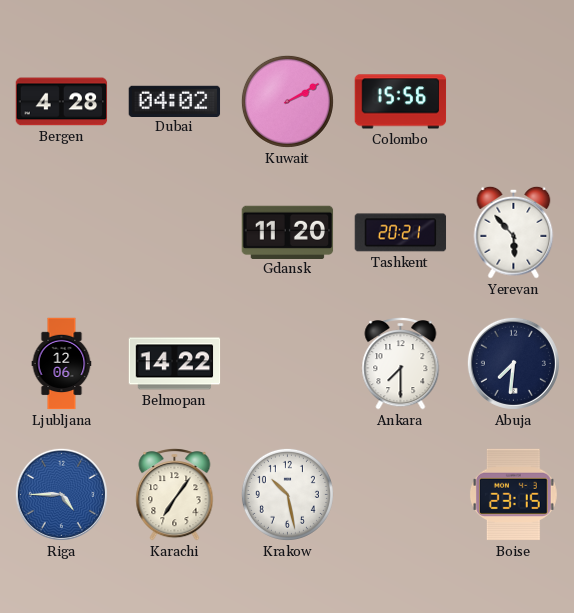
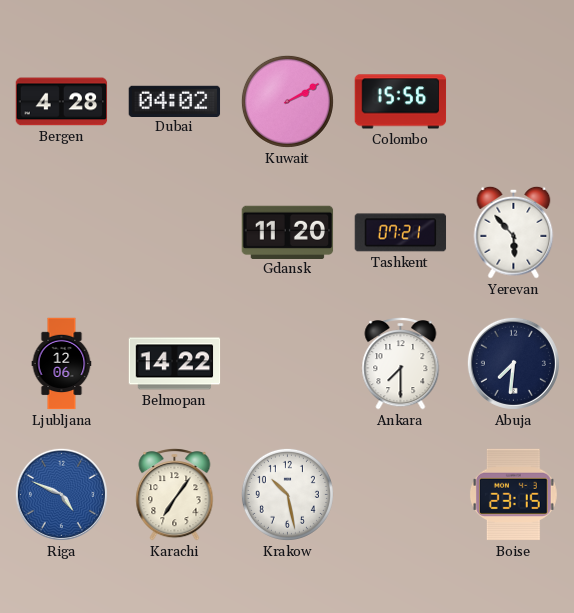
Tashkent: 20:21 -> 07:21
Riga: 4:45 -> 4:49
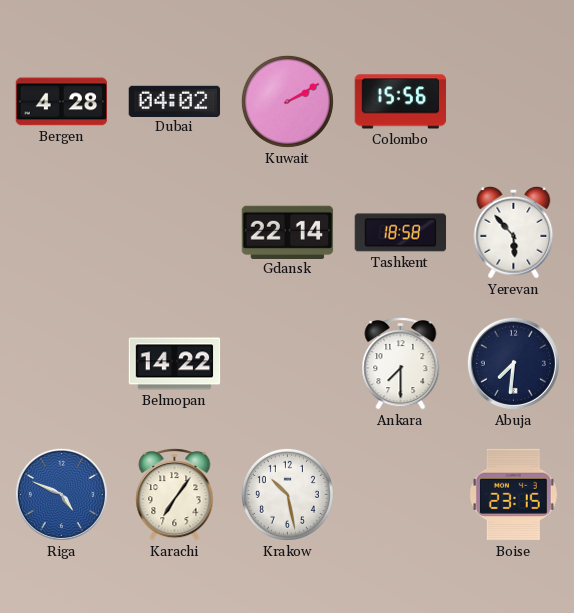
Gdansk: 11:20 -> 22:14
Tashkent: 07:21 -> 18:58
Ljubljana: 12:06 -> none
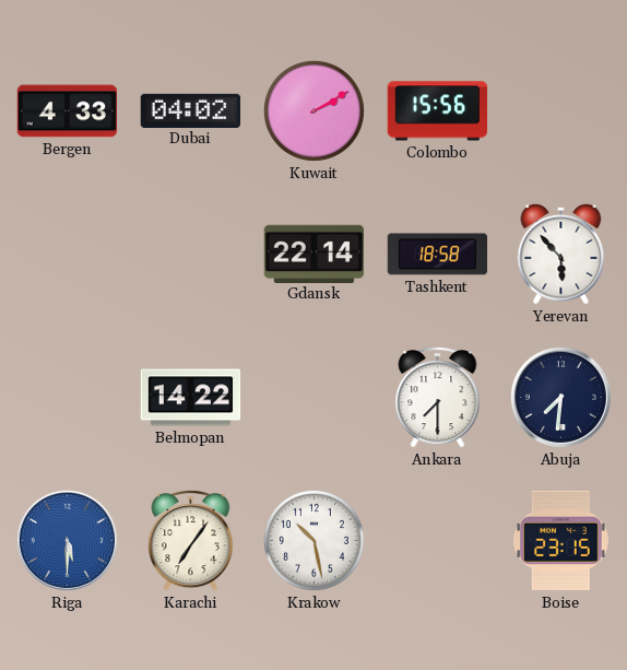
Bergen: 4:28 -> 4:33
Riga: 4:49 -> 5:30
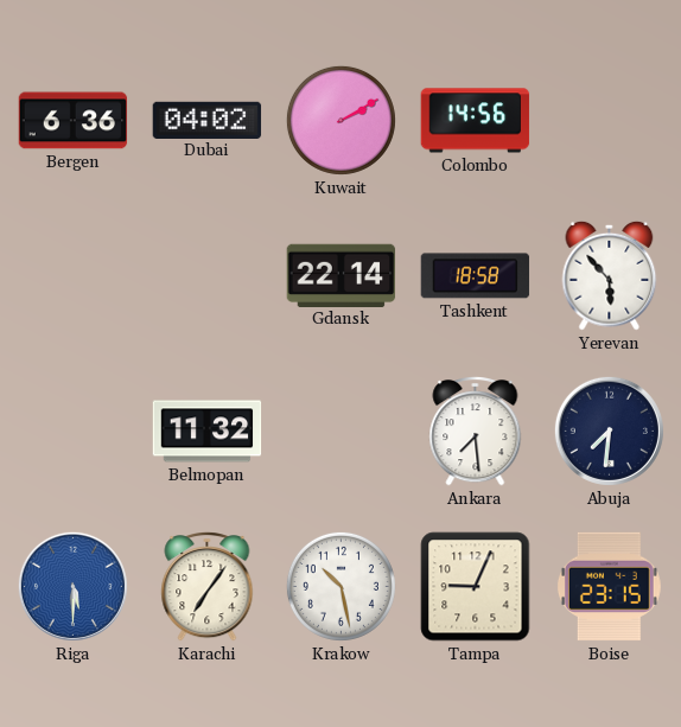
Bergen: 4:33 -> 6:36
Colombo: 15:56 -> 14:56
Belmopan: 14:22 -> 11:32
Ankara: 7:30 -> 7:29
Tampa: none -> 9:04
